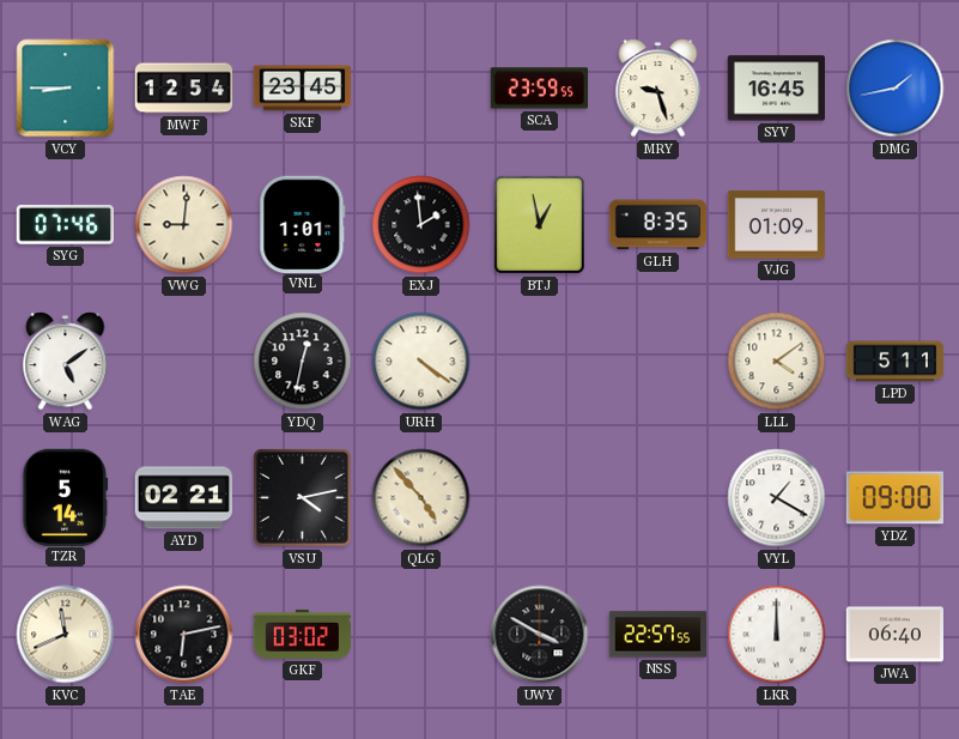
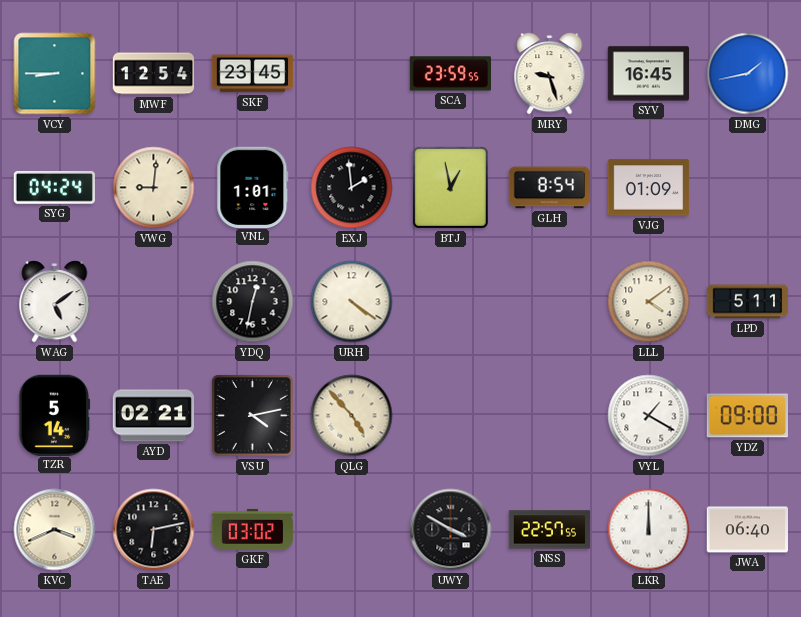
SYG: 07:46 -> 04:24
GLH: 8:35 -> 8:54
KVC: 11:41 -> 3:41
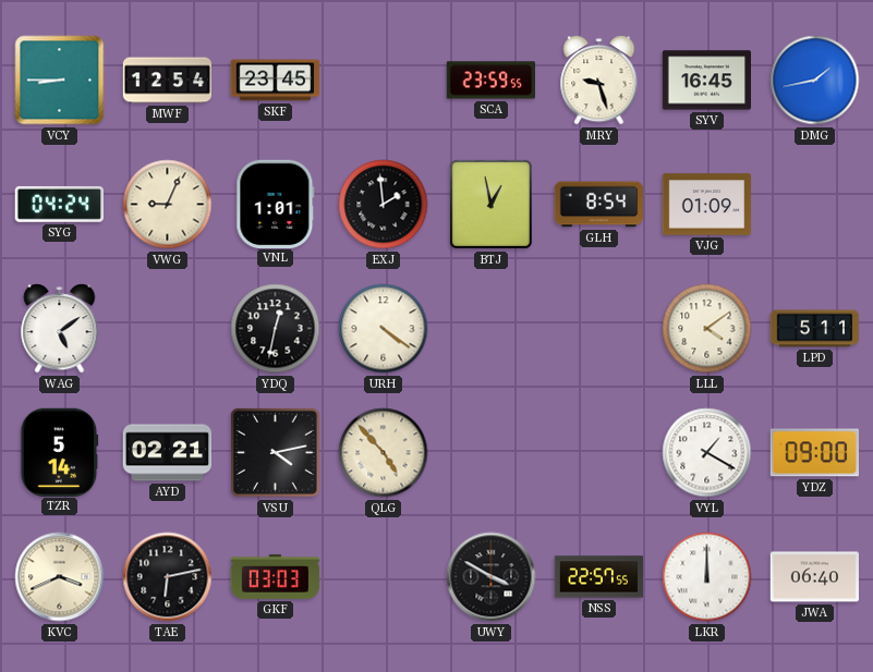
VWG: 9:01 -> 9:04
GKF: 03:02 -> 03:03
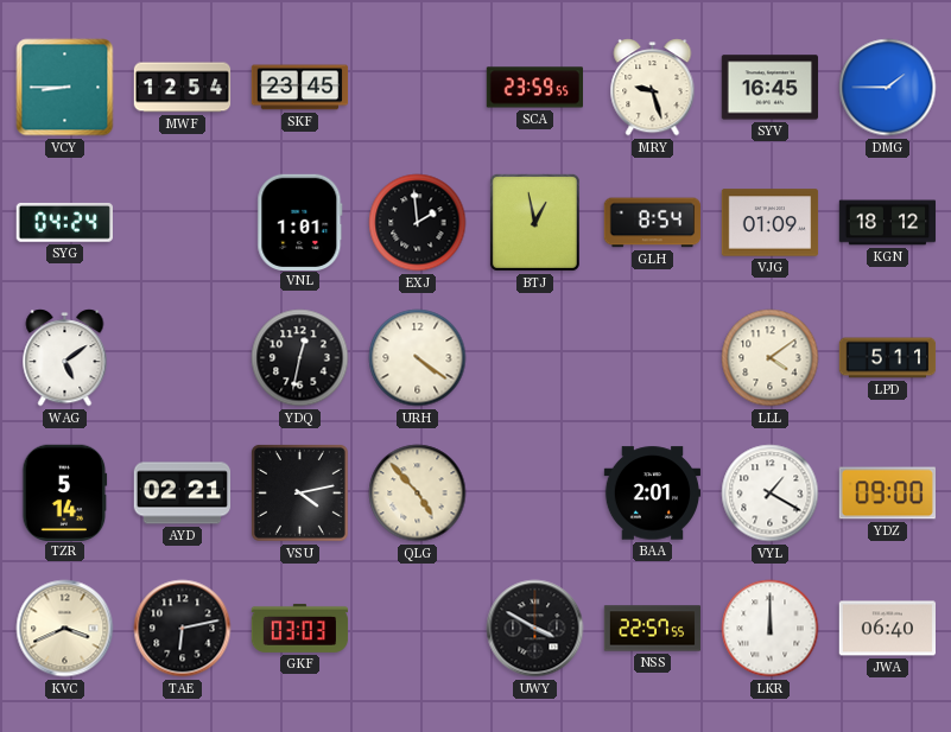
DMG: 1:43 -> 1:45
VWG: 9:04 -> none
KGN: none -> 18:12
BAA: none -> 2:01
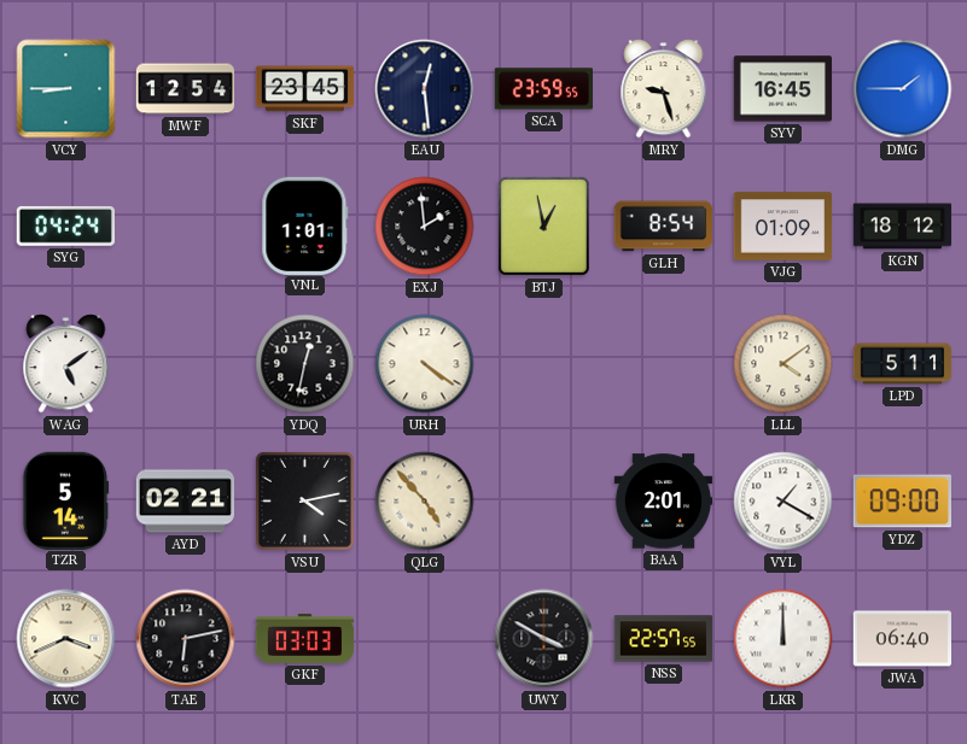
EAU: none -> 12:29
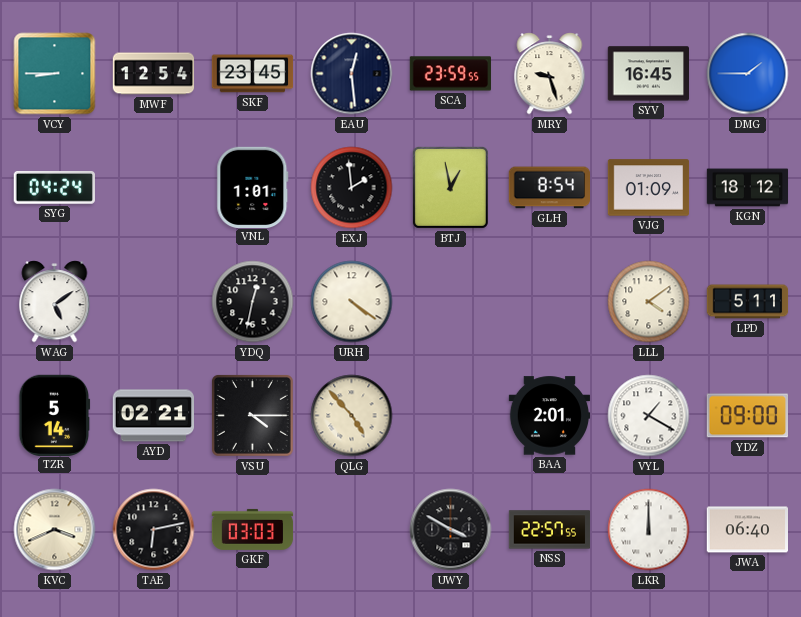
VSU: 4:13 -> 4:15
